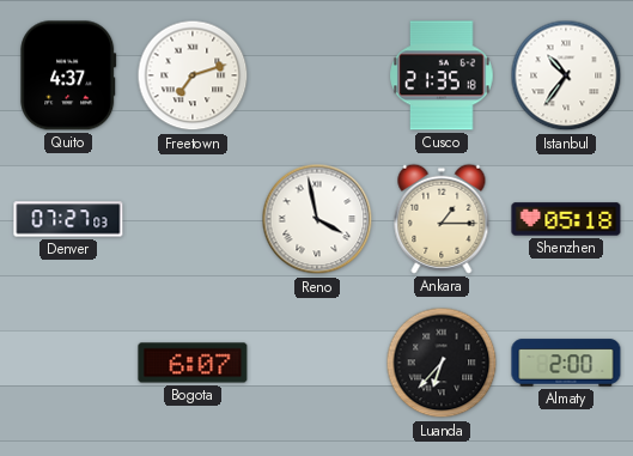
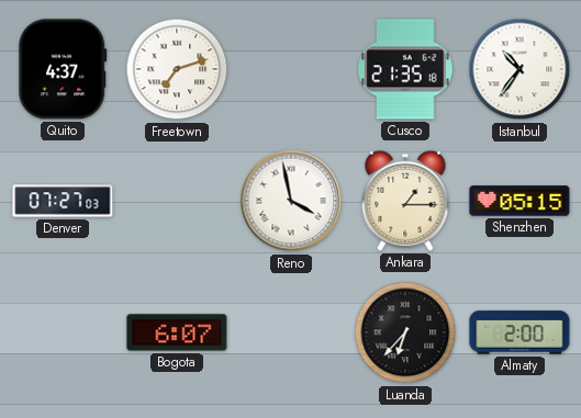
Shenzhen: 05:18 -> 05:15
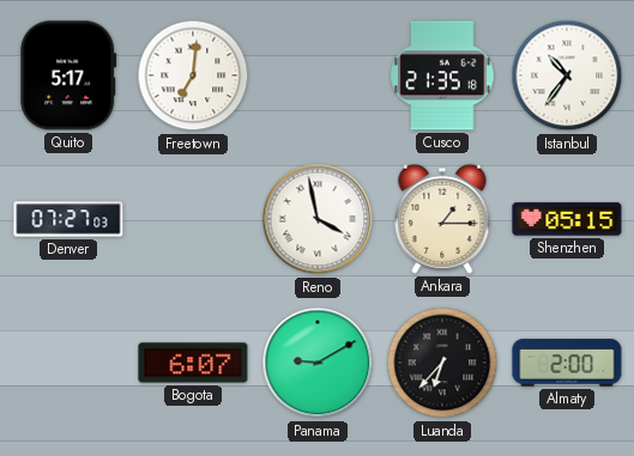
Quito: 4:37 -> 5:17
Freetown: 7:12 -> 7:01
Panama: none -> 9:10
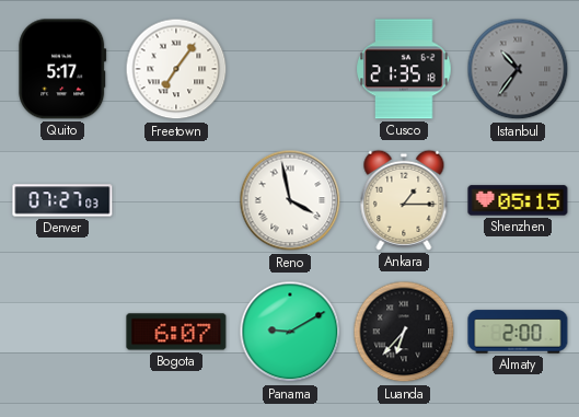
Freetown: 7:01 -> 7:06
Istanbul dial: white -> grey
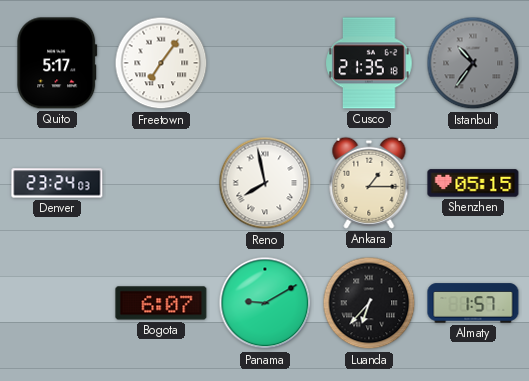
Denver: 07:27 -> 23:24
Reno: 3:58 -> 7:58
Almaty: 2:00 -> 1:57
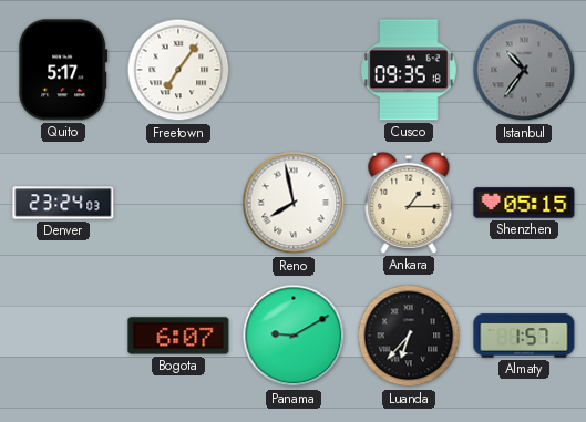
Cusco: 21:35 -> 09:35
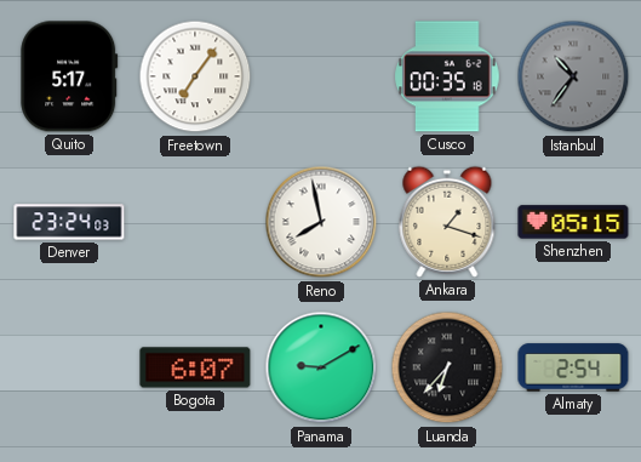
Cusco: 09:35 -> 00:35
Ankara: 1:15 -> 1:18
Almaty: 1:57 -> 2:54
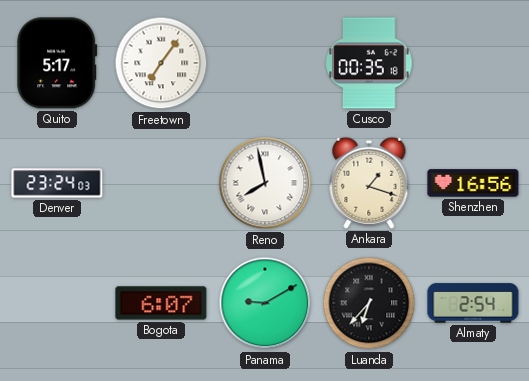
Istanbul: 10:36 -> none
Shenzhen: 05:15 -> 16:56
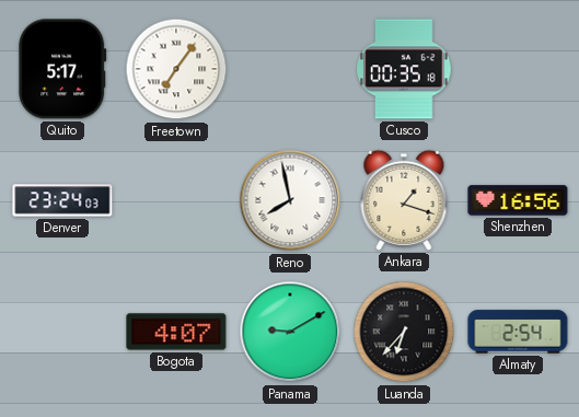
Bogota: 6:07 -> 4:07
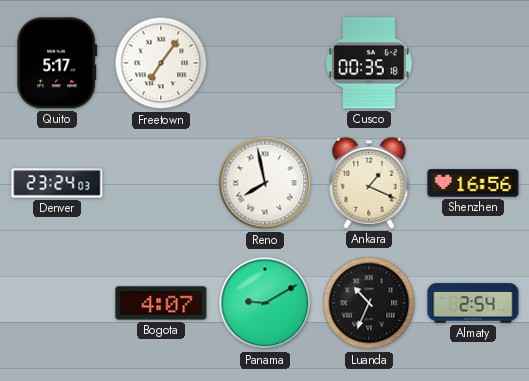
Ankara: 1:18 -> 1:19
Luanda: 6:37 -> 10:34
